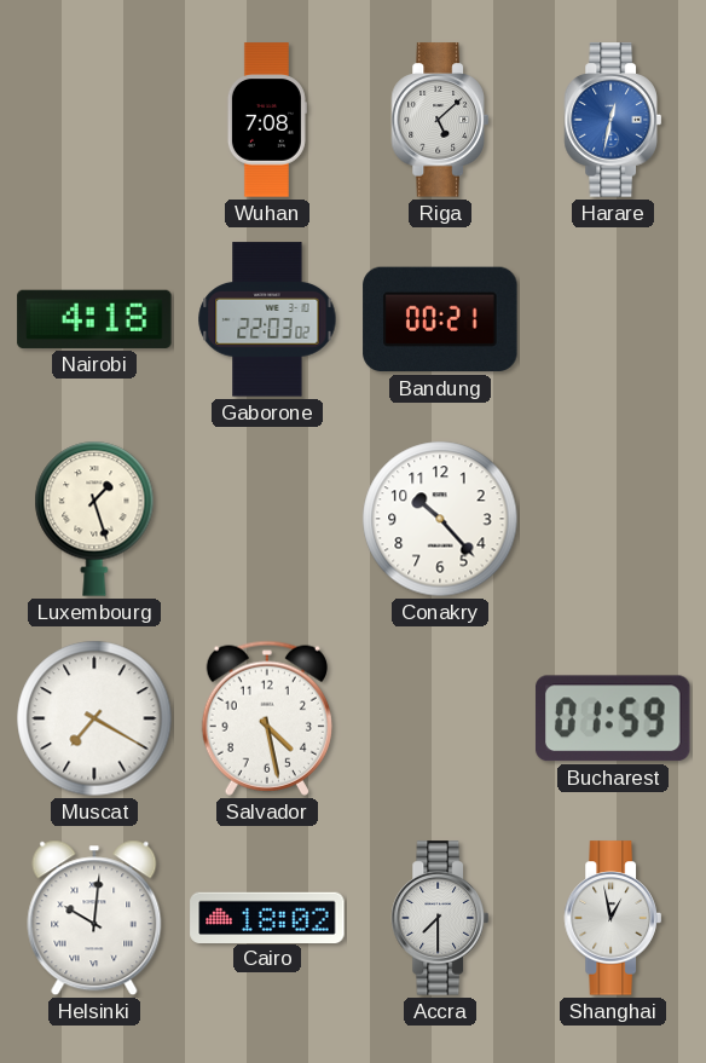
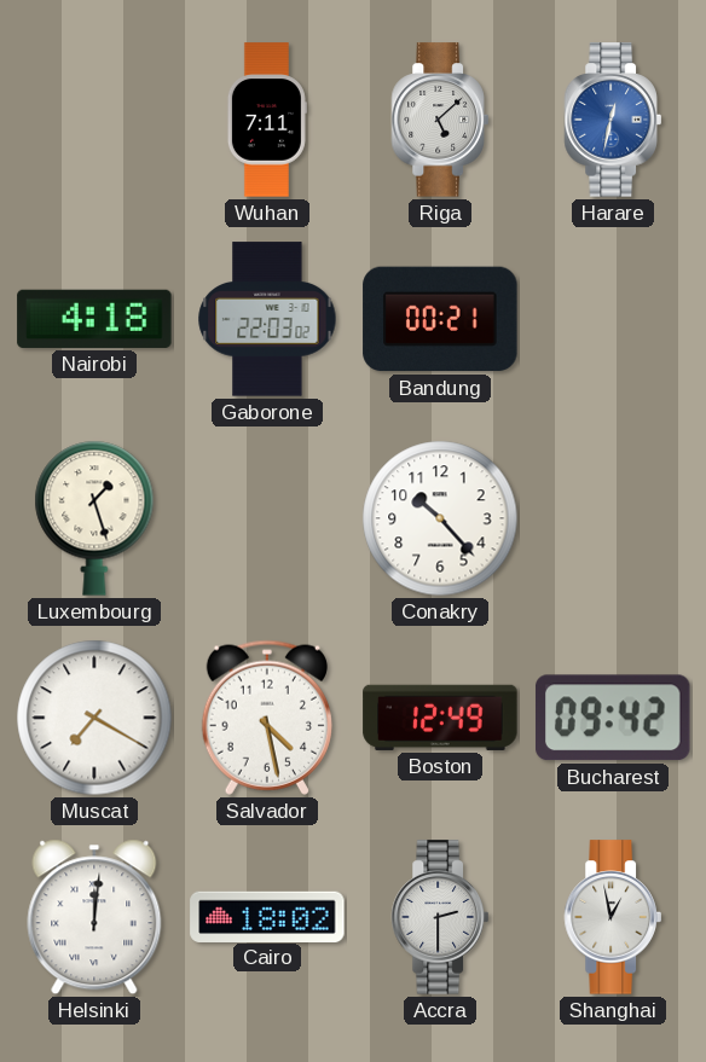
Wuhan: 7:08 -> 7:11
Boston: none -> 12:49
Bucharest: 01:59 -> 09:42
Helsinki: 10:01 -> 12:01
Accra: 7:30 -> 2:30
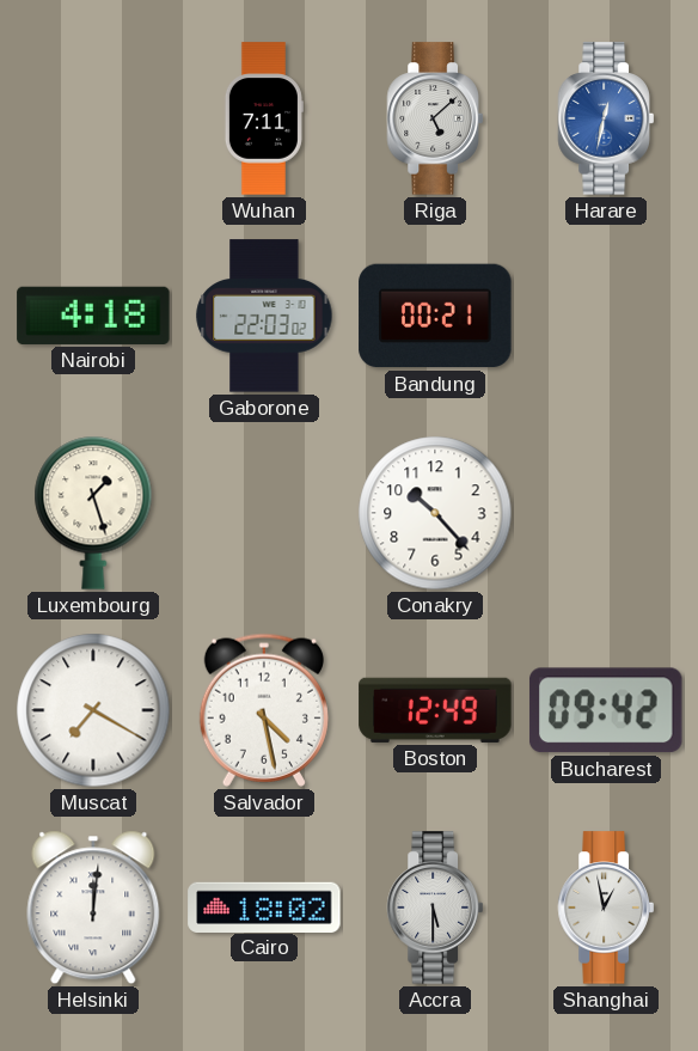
Accra: 2:30 -> 5:30
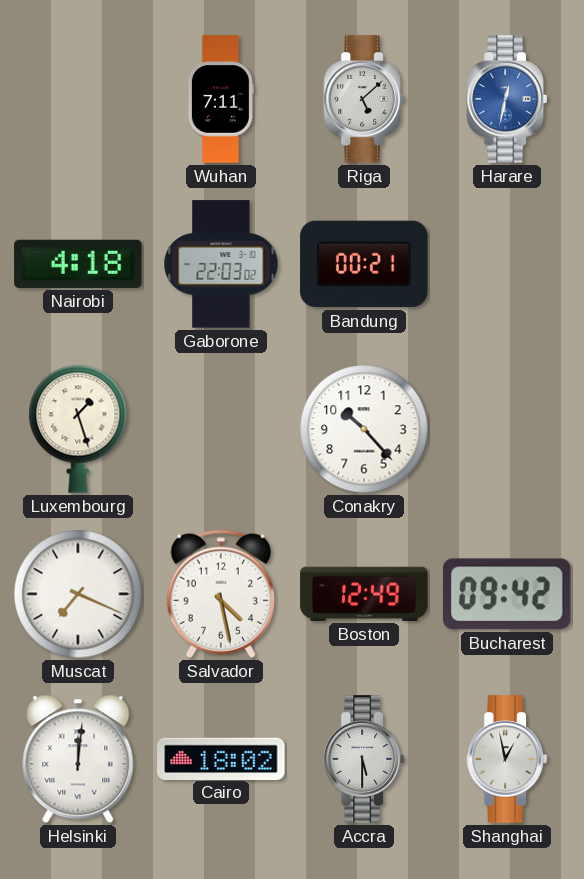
Muscat: 7:20 -> 7:19
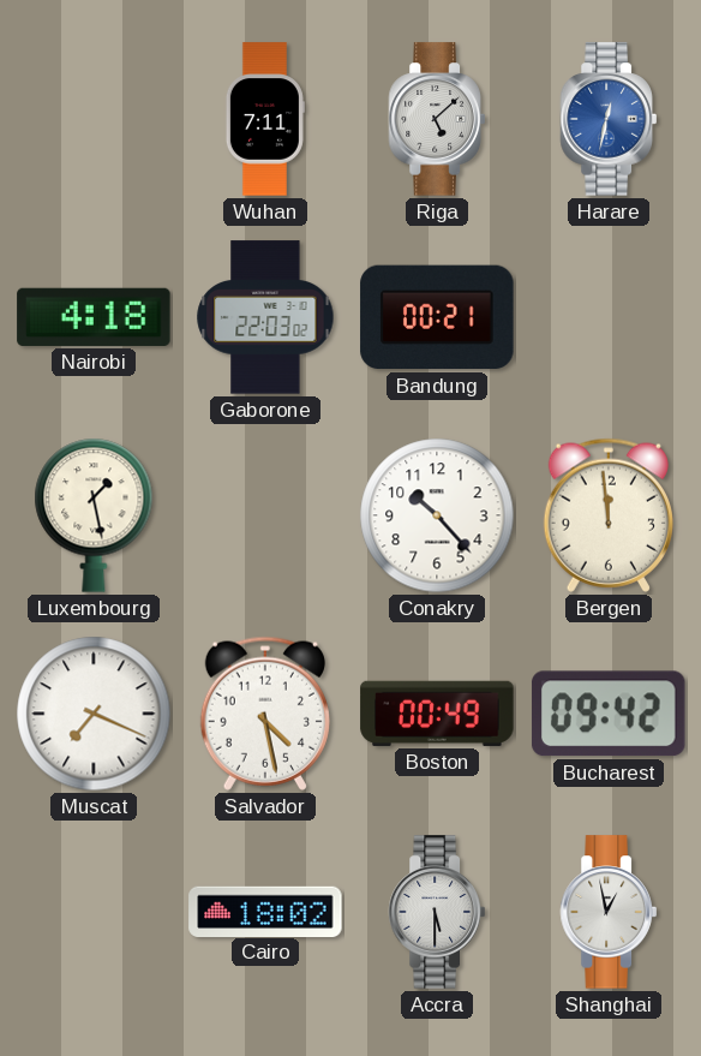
Luxembourg: 1:27 -> 1:28
Bergen: none -> 11:59
Boston: 12:49 -> 00:49
Helsinki: 12:01 -> none
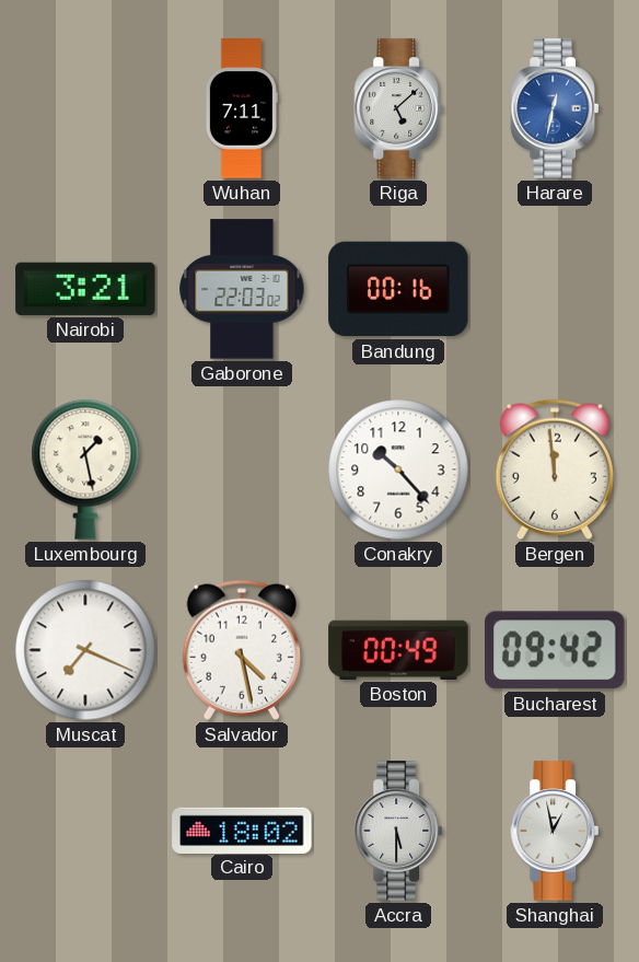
Nairobi: 4:18 -> 3:21
Bandung: 00:21 -> 00:16
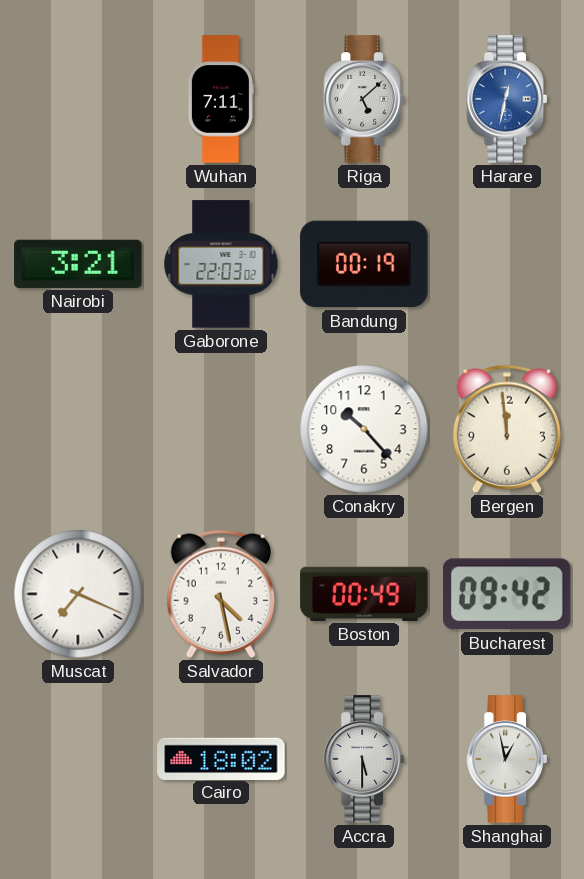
Bandung: 00:16 -> 00:19
Luxembourg: 1:28 -> none
